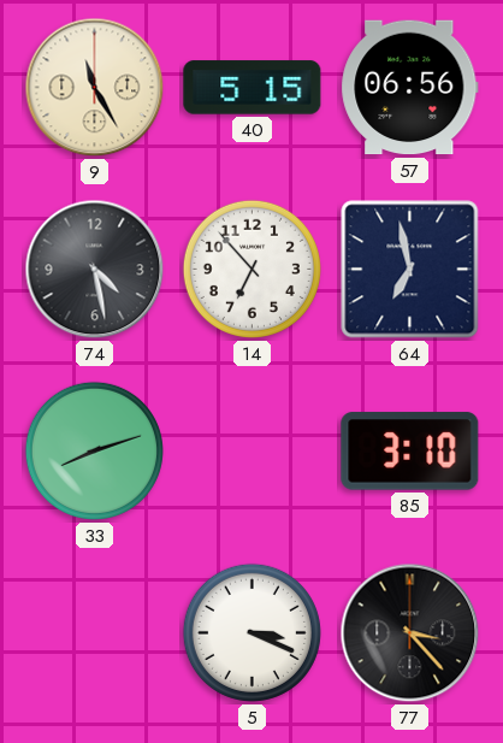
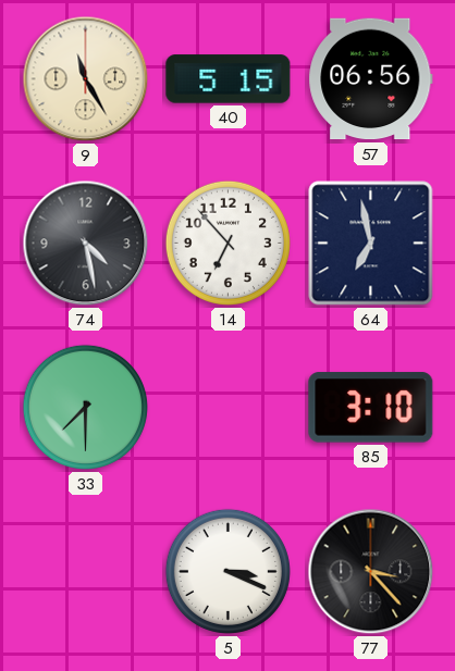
33: 8:12 -> 7:30
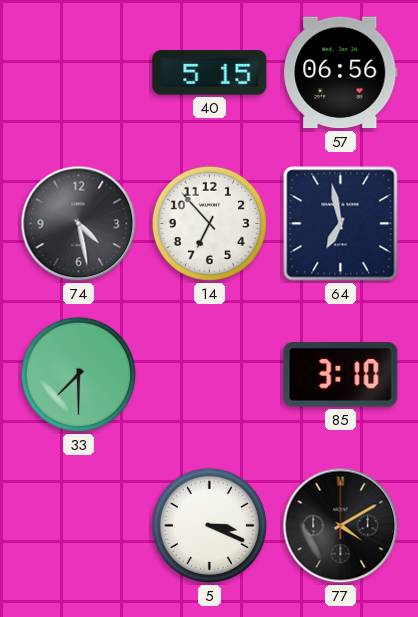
9: 11:25 -> none
77: 3:23 -> 4:10
